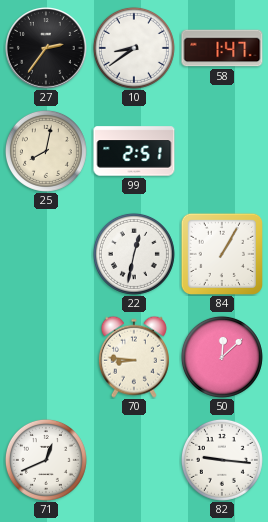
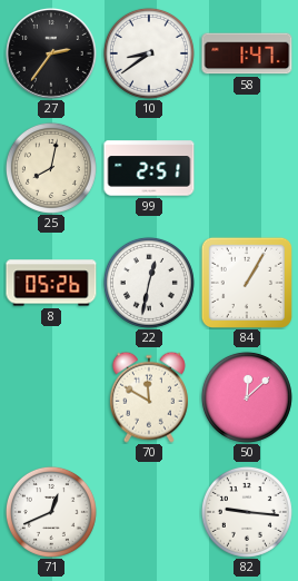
8: none -> 05:26
70: 8:46 -> 11:50
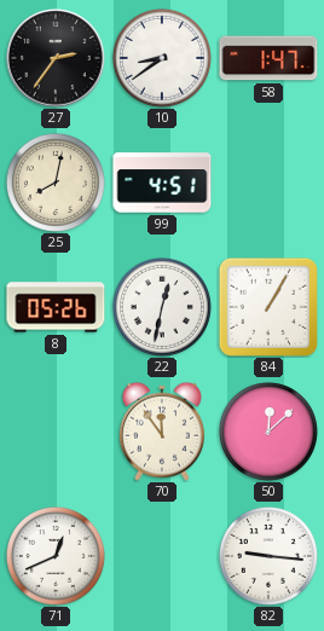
99: 2:51 -> 4:51
70: 11:50 -> 11:54
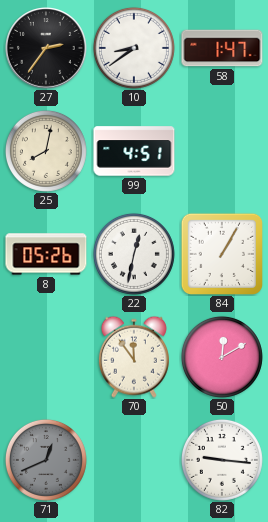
50: 12:08 -> 12:10
71 dial: white -> grey
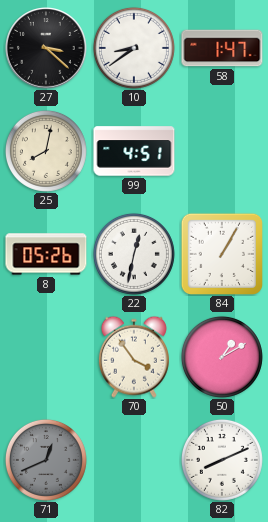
27: 2:36 -> 3:22
70: 11:54 -> 3:54
50: 12:10 -> 1:10
82: 9:16 -> 8:11
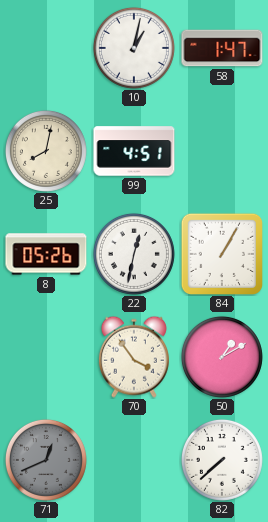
27: 3:22 -> none
10: 8:39 -> 1:02
82: 8:11 -> 7:38
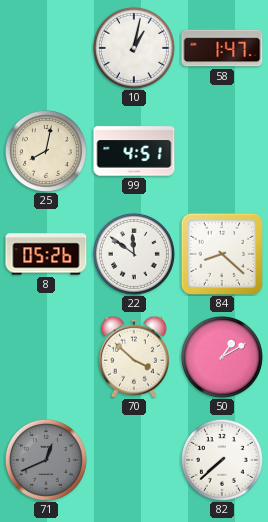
22: 12:32 -> 11:51
84: 1:05 -> 8:22
70: 3:54 -> 3:52
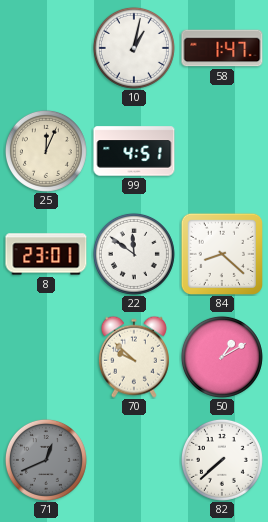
25: 8:02 -> 12:04
8: 05:26 -> 23:01
70: 3:52 -> 9:52
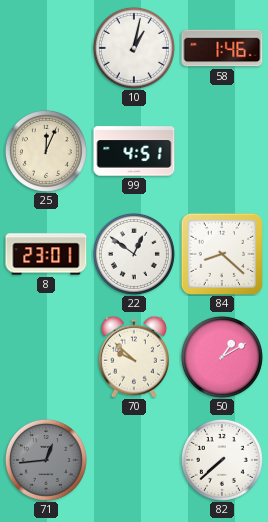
58: 1:47 -> 1:46
22: 11:51 -> 12:51
71: 12:41 -> 12:44
